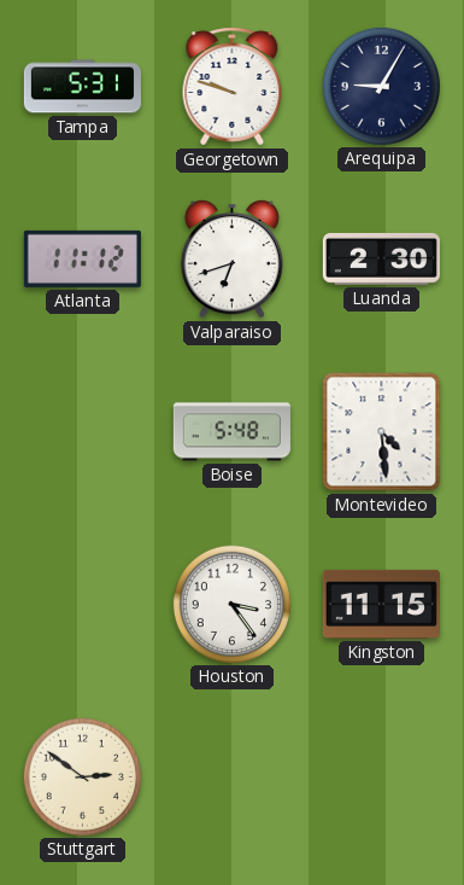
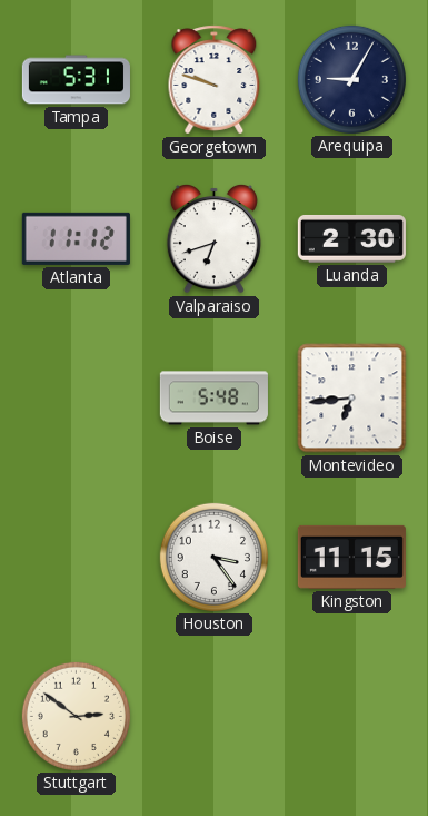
Montevideo: 4:29 -> 6:44
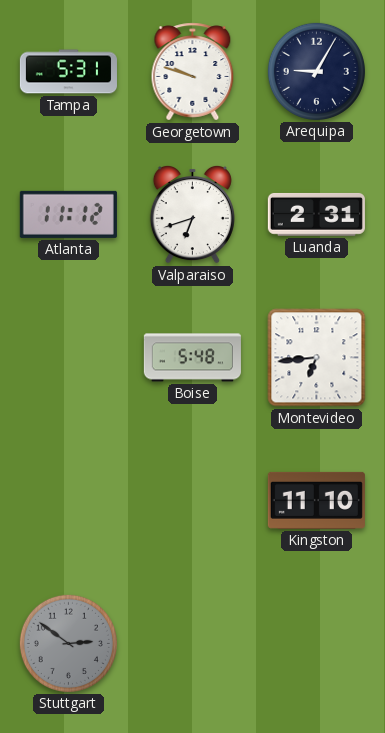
Luanda: 2:30 -> 2:31
Houston: 3:24 -> none
Kingston: 11:15 -> 11:10
Stuttgart dial: cream -> grey
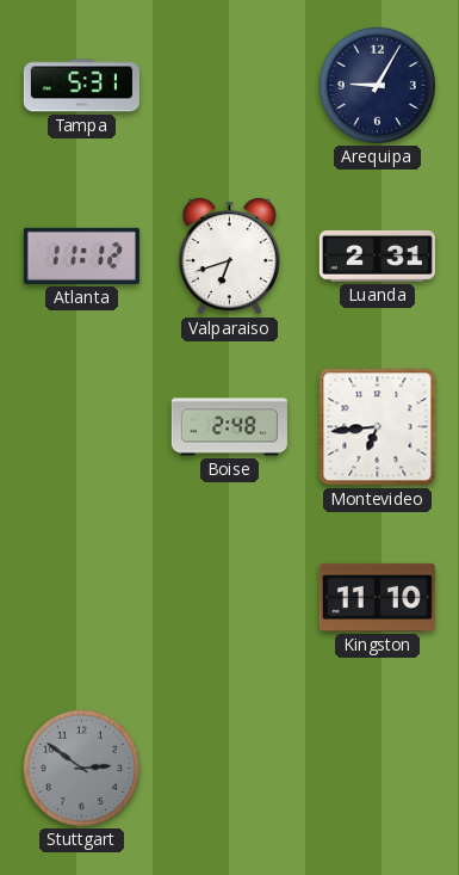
Georgetown: 9:48 -> none
Boise: 5:48 -> 2:48
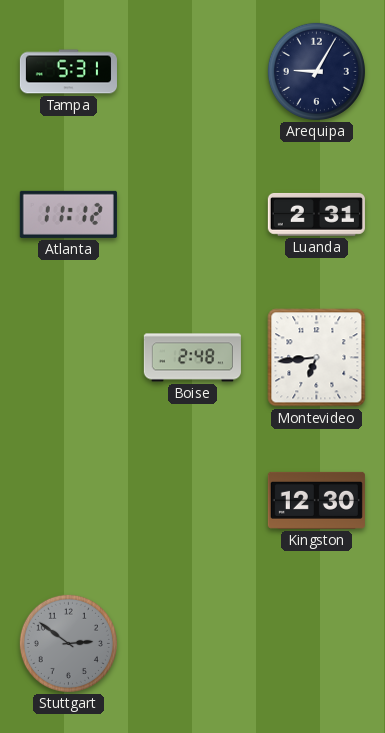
Valparaiso: 6:42 -> none
Kingston: 11:10 -> 12:30
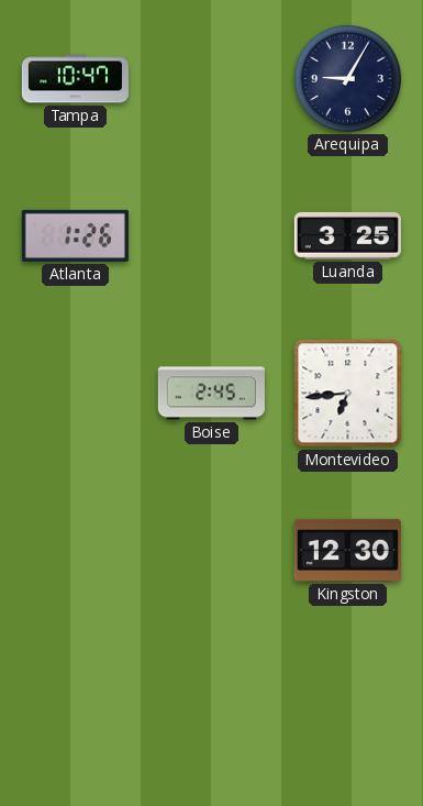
Tampa: 5:31 -> 10:47
Atlanta: 11:12 -> 1:26
Luanda: 2:31 -> 3:25
Boise: 2:48 -> 2:45
Stuttgart: 2:51 -> none
